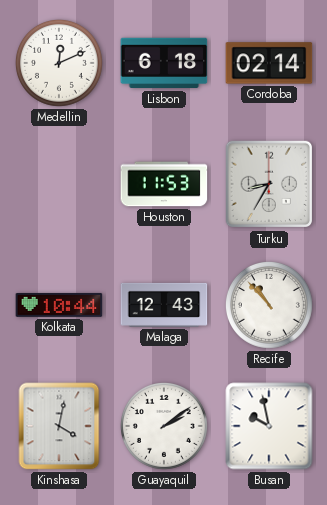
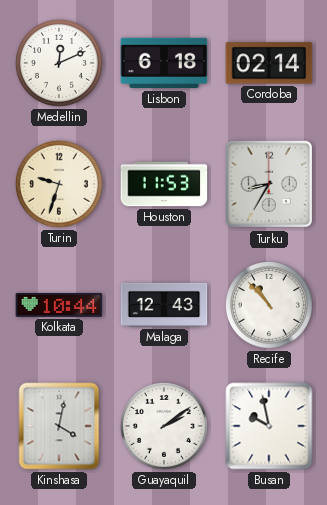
Turin: none -> 9:33
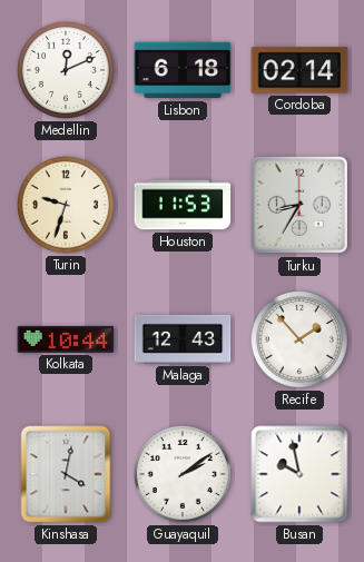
Recife: 10:53 -> 1:53
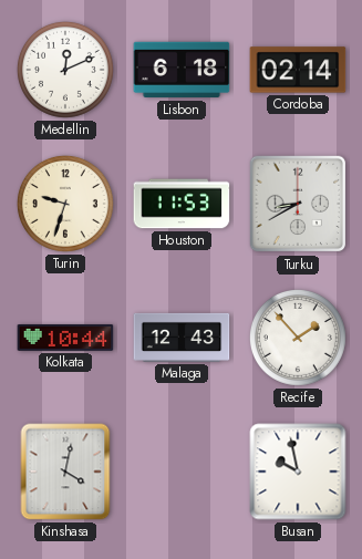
Turku: 8:35 -> 8:40
Guayaquil: 2:09 -> none
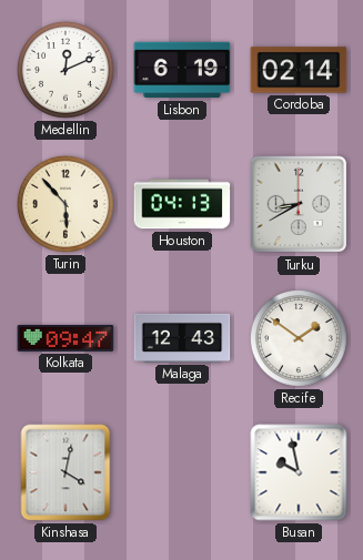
Lisbon: 6:18 -> 6:19
Turin: 9:33 -> 5:53
Houston: 11:53 -> 04:13
Kolkata: 10:44 -> 09:47
Recife: 1:53 -> 1:51
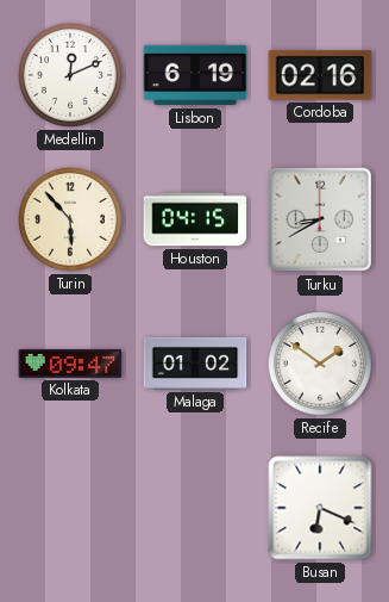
Cordoba: 02:14 -> 02:16
Houston: 04:13 -> 04:15
Malaga: 12:43 -> 01:02
Kinshasa: 4:02 -> none
Busan: 9:58 -> 6:19
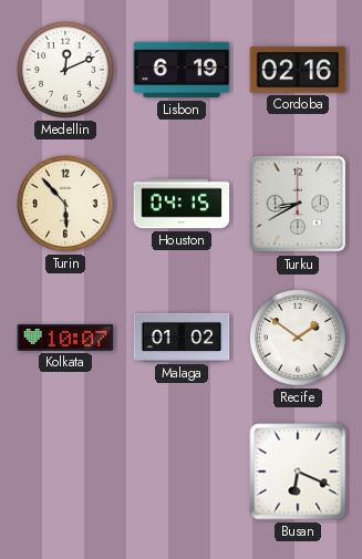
Kolkata: 09:47 -> 10:07
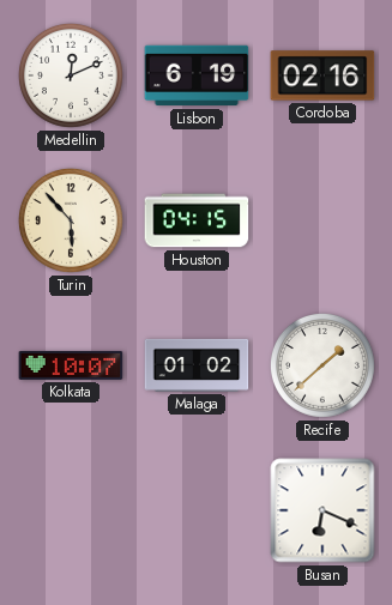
Turku: 8:40 -> none
Recife: 1:51 -> 1:38
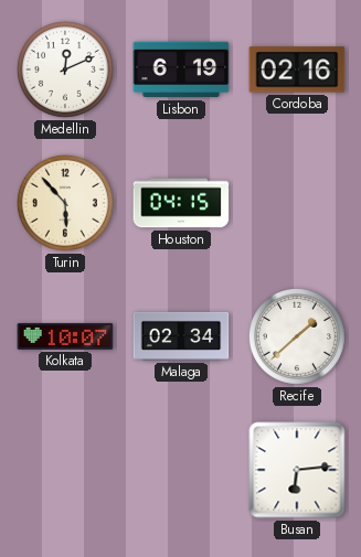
Malaga: 01:02 -> 02:34
Busan: 6:19 -> 6:14
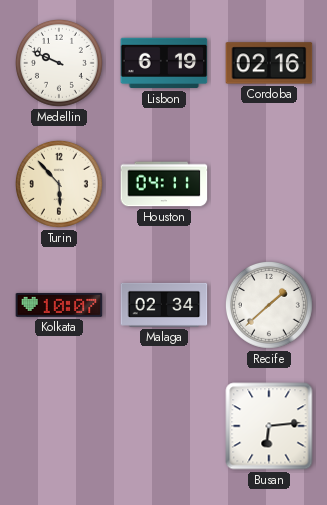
Medellin: 12:11 -> 9:49
Houston: 04:15 -> 04:11
